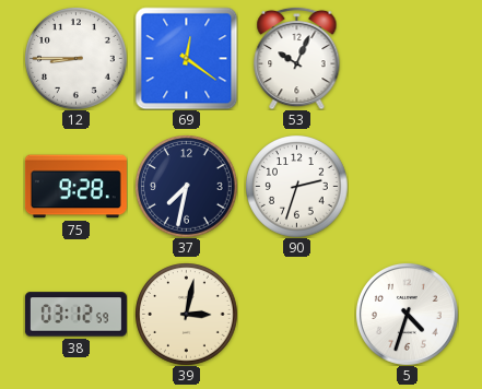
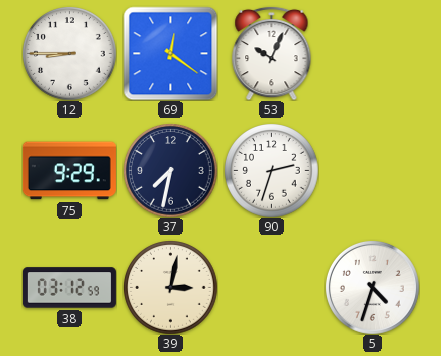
75: 9:28 -> 9:29
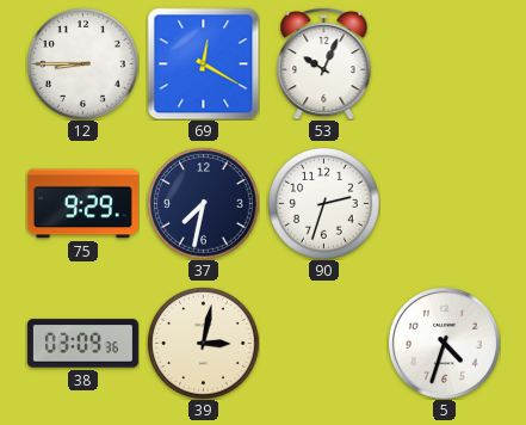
69: 12:21 -> 12:20
38: 03:12 -> 03:09
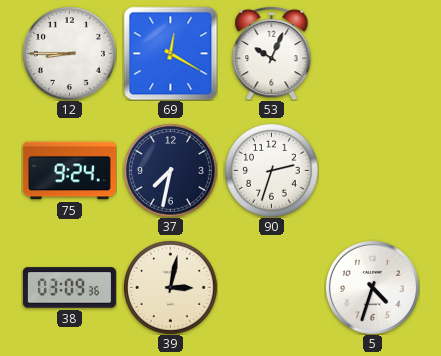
75: 9:29 -> 9:24
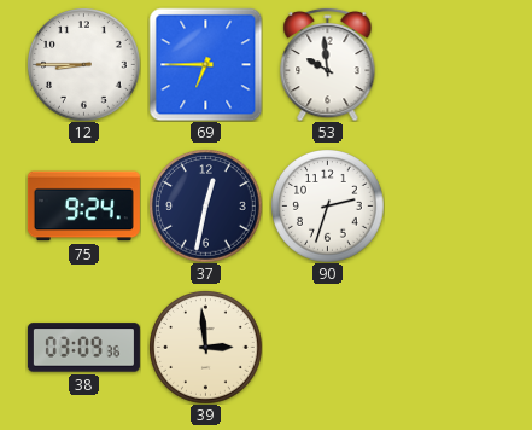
69: 12:20 -> 6:45
53: 10:04 -> 9:59
37: 7:32 -> 12:32
39: 3:02 -> 2:59
5: 4:33 -> none
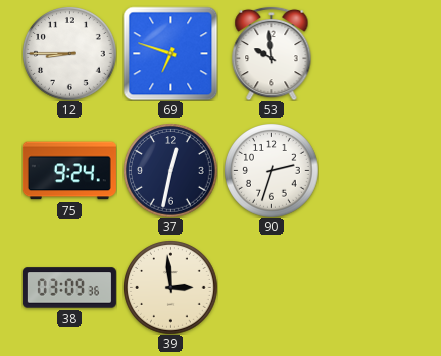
69: 6:45 -> 6:48
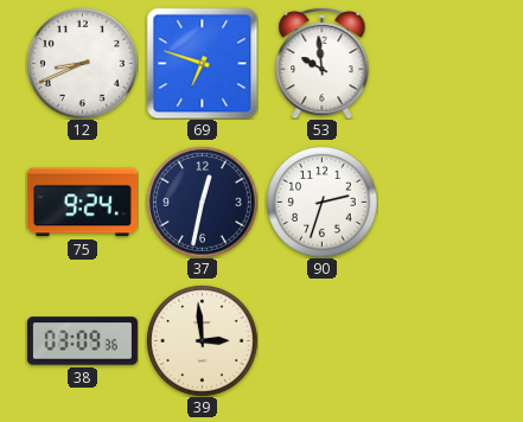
12: 8:45 -> 8:41
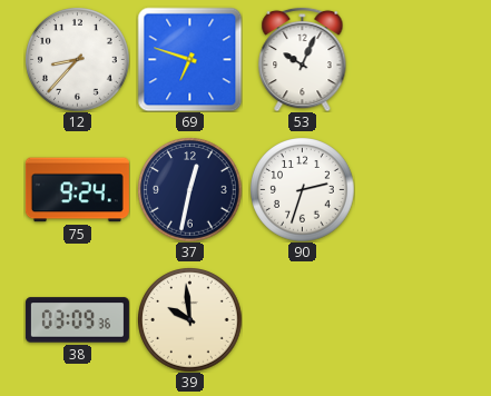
12: 8:41 -> 8:37
53: 9:59 -> 10:04
39: 2:59 -> 9:59
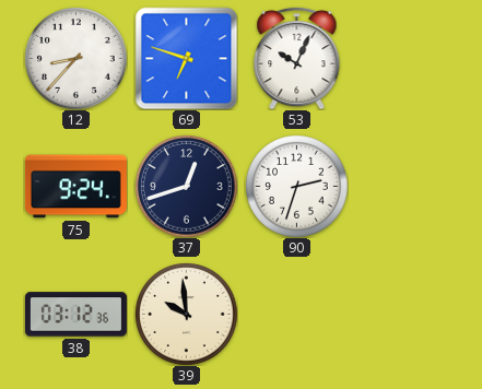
37: 12:32 -> 12:42
38: 03:09 -> 03:12
